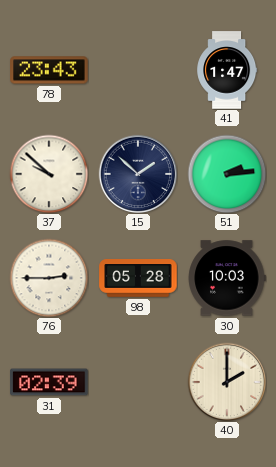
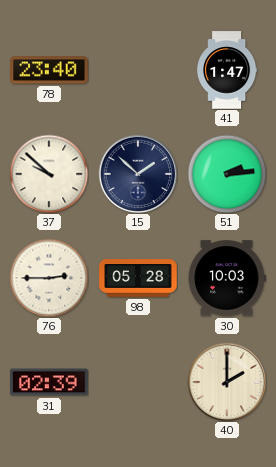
78: 23:43 -> 23:40
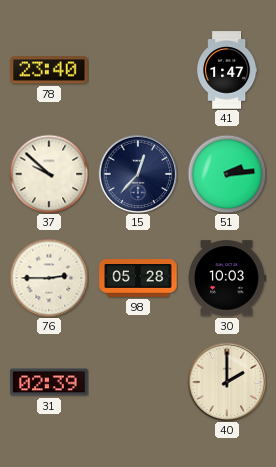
15: 1:52 -> 12:37
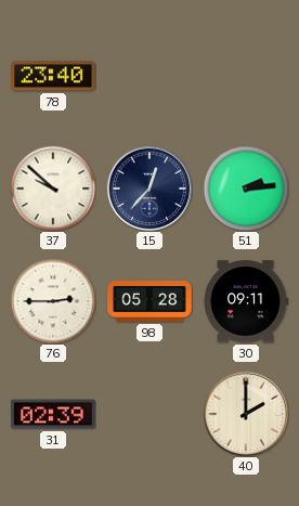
41: 1:47 -> none
30: 10:03 -> 09:11
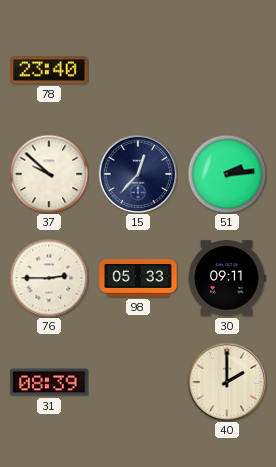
98: 05:28 -> 05:33
31: 02:39 -> 08:39
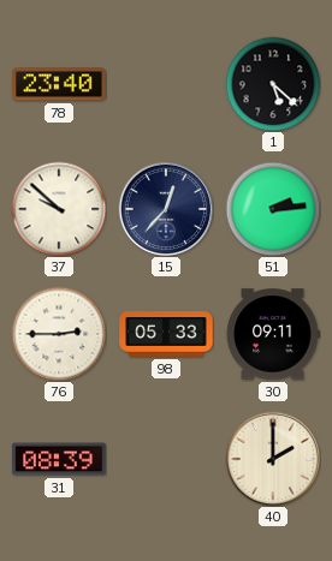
1: none -> 5:22
